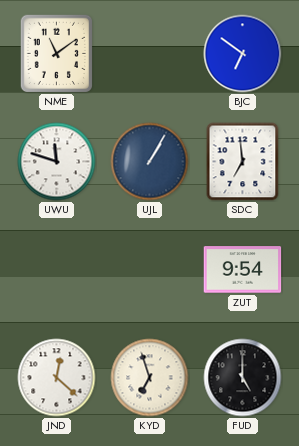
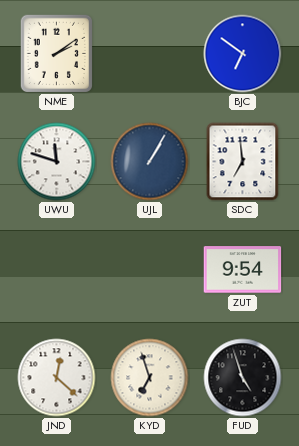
NME: 11:09 -> 2:09
FUD: 5:00 -> 4:57
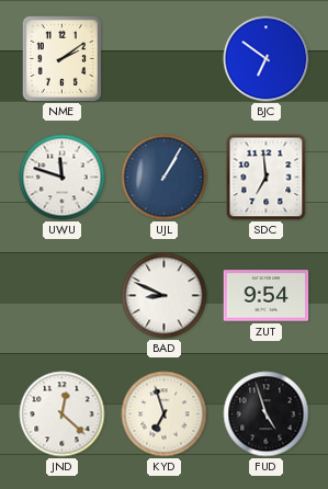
BAD: none -> 8:49
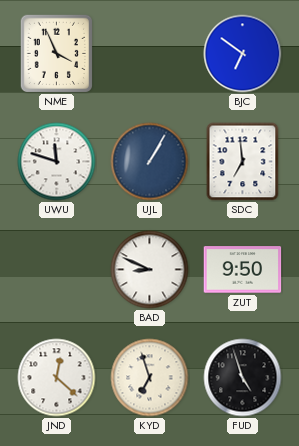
NME: 2:09 -> 3:56
ZUT: 9:54 -> 9:50
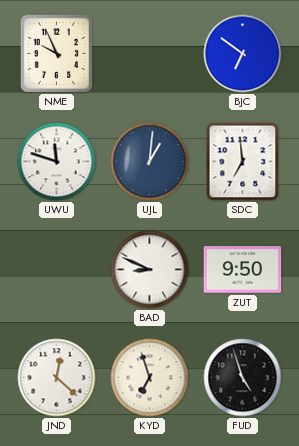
NME: 3:56 -> 9:56
UJL: 1:05 -> 1:01
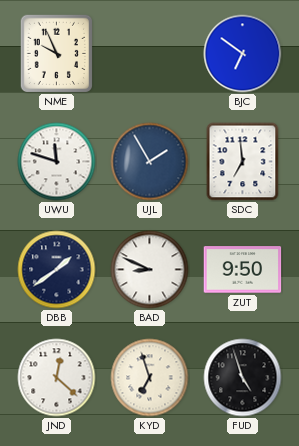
UJL: 1:01 -> 1:55
DBB: none -> 1:39
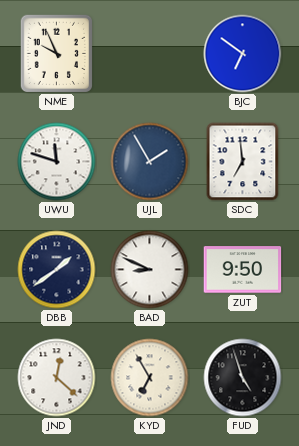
KYD: 6:57 -> 6:55
